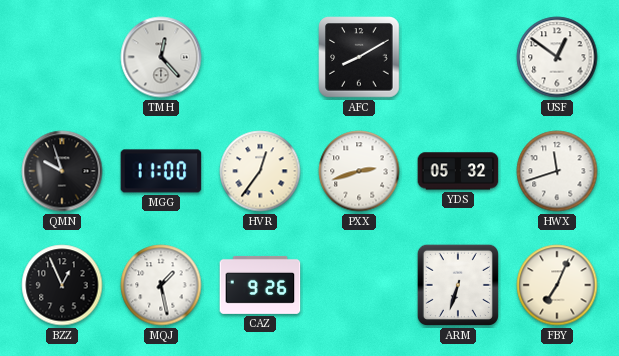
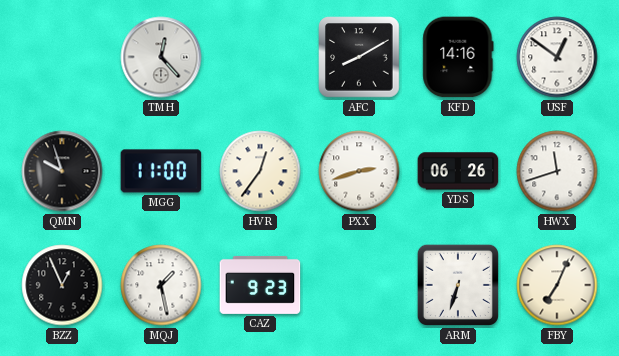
KFD: none -> 14:16
YDS: 05:32 -> 06:26
CAZ: 9:26 -> 9:23
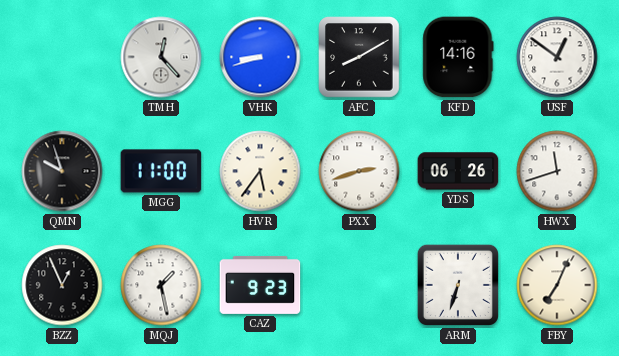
VHK: none -> 8:42
HVR: 12:36 -> 5:36
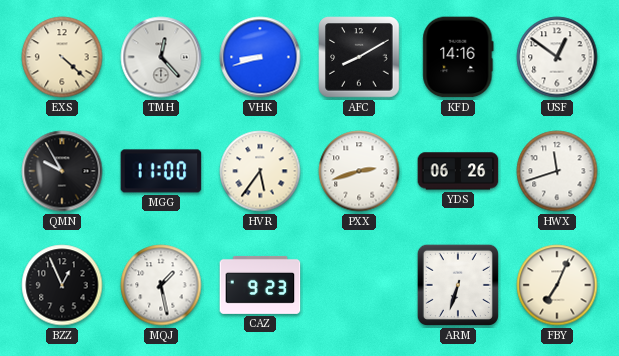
EXS: none -> 4:22
QMN: 9:57 -> 9:55
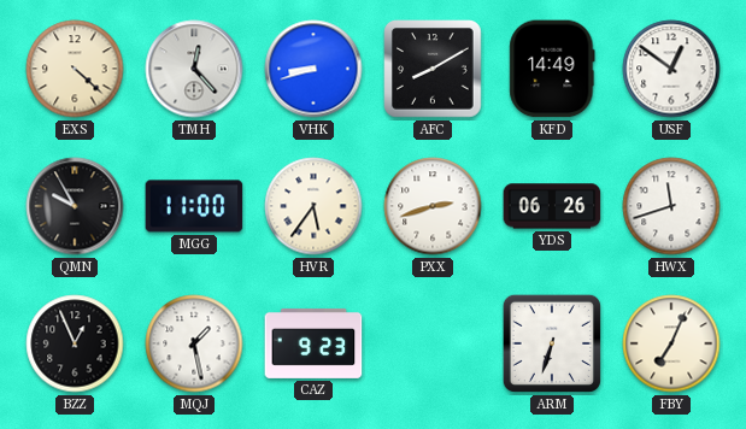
KFD: 14:16 -> 14:49
